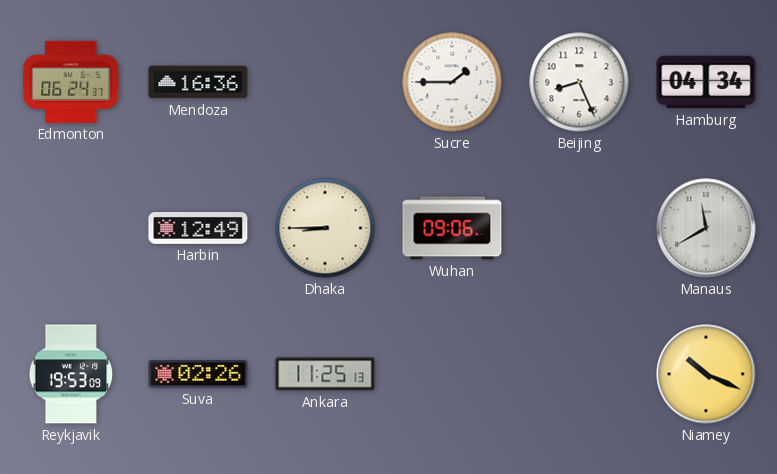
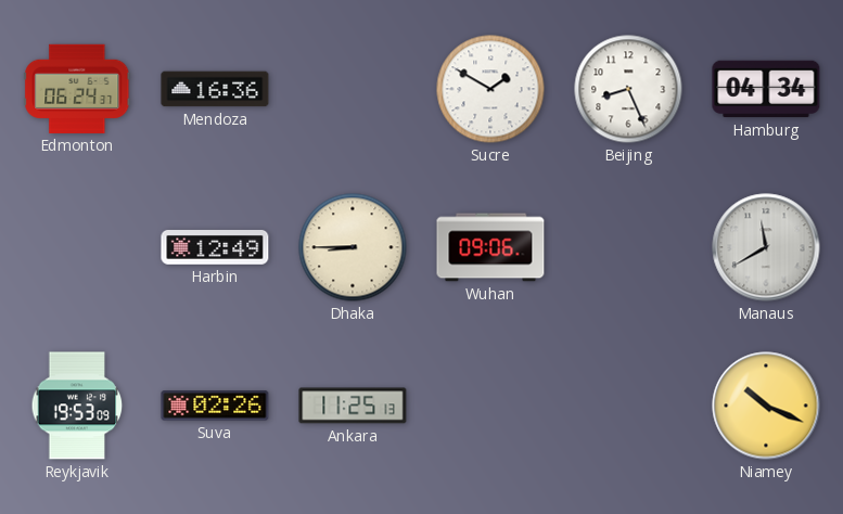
Sucre: 1:45 -> 1:50
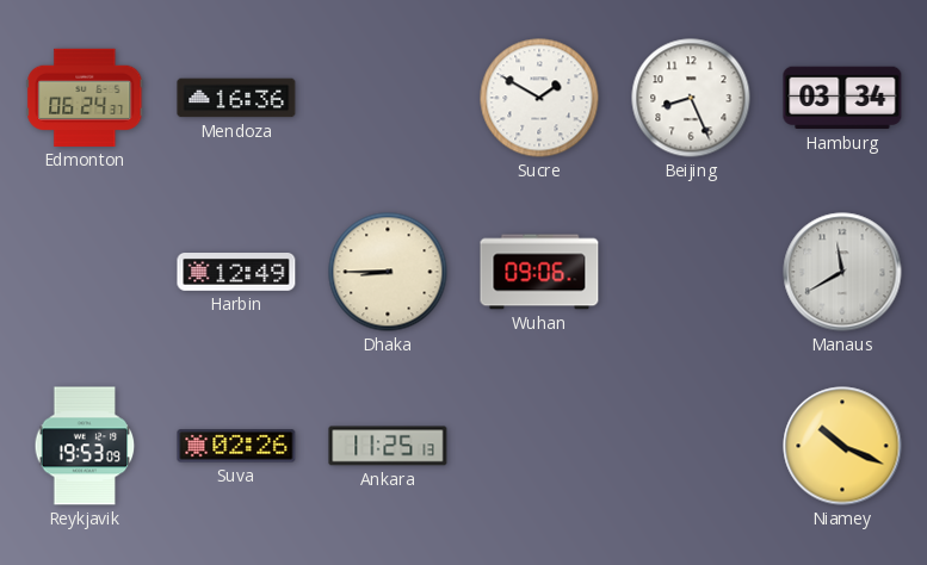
Hamburg: 04:34 -> 03:34
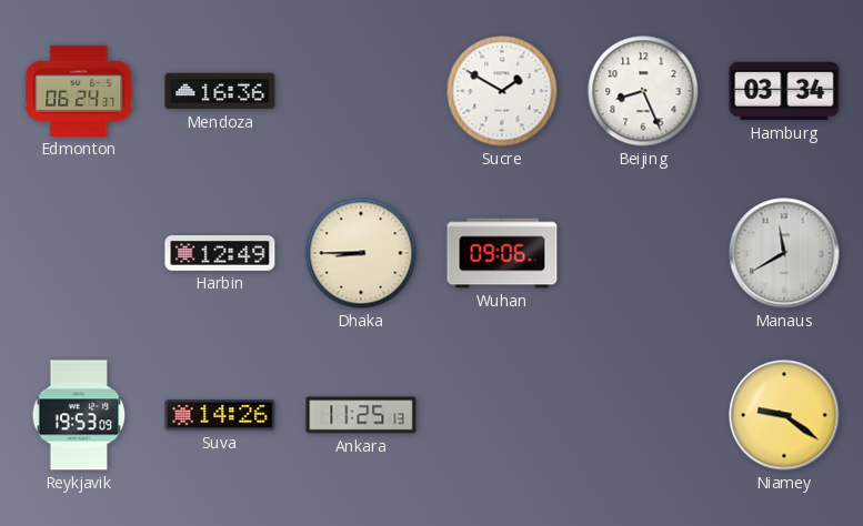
Suva: 02:26 -> 14:26
Niamey: 10:19 -> 9:21
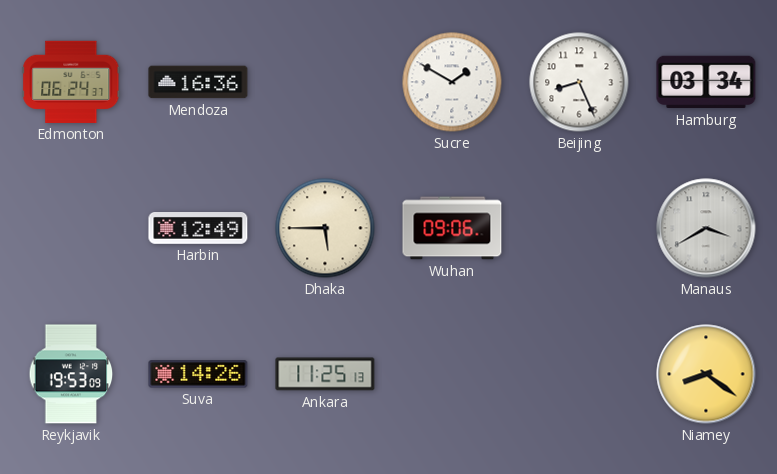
Dhaka: 8:45 -> 5:45
Manaus: 11:40 -> 3:40
Niamey: 9:21 -> 8:21
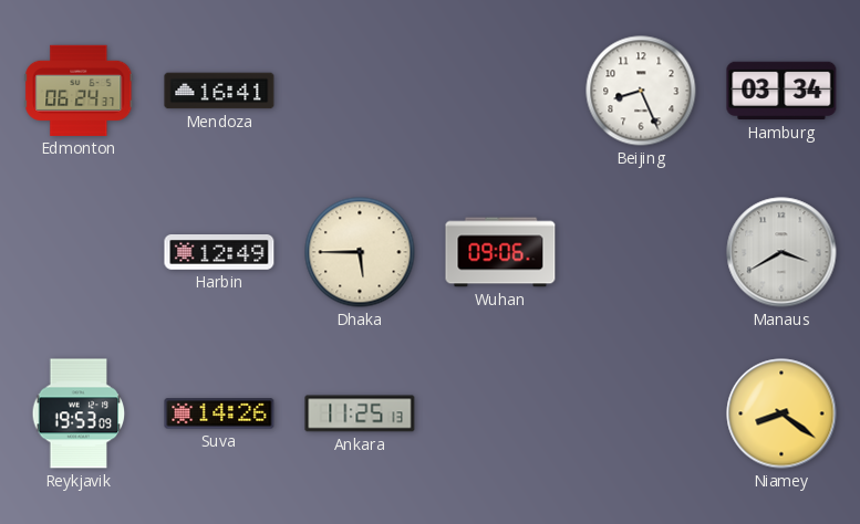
Mendoza: 16:36 -> 16:41
Sucre: 1:50 -> none
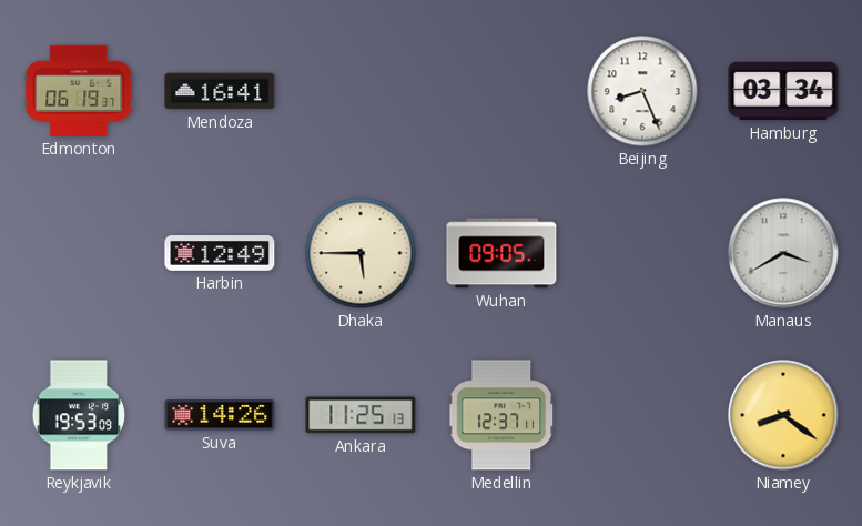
Edmonton: 06:24 -> 06:19
Wuhan: 09:06 -> 09:05
Medellin: none -> 12:37
